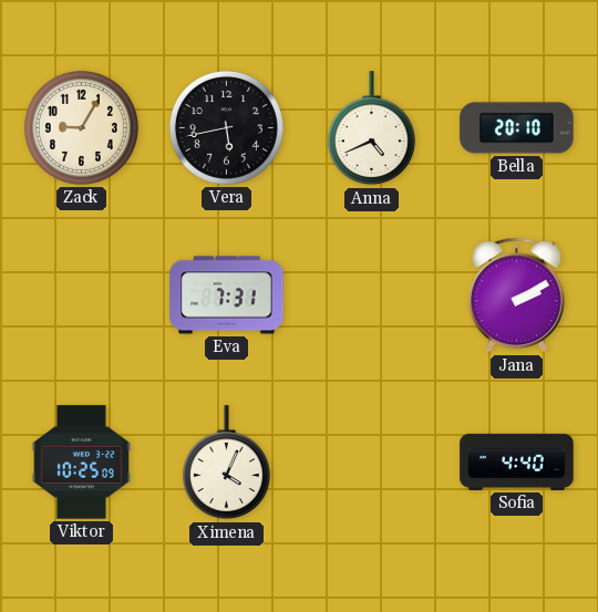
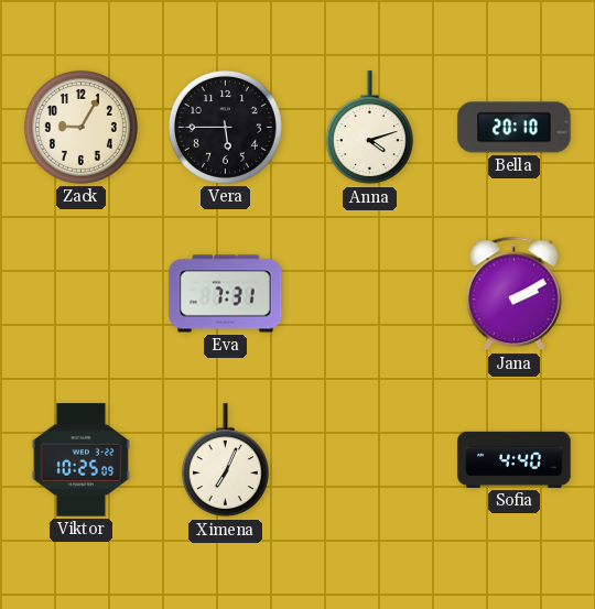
Vera: 5:43 -> 5:45
Anna: 4:41 -> 4:12
Ximena: 4:04 -> 7:04
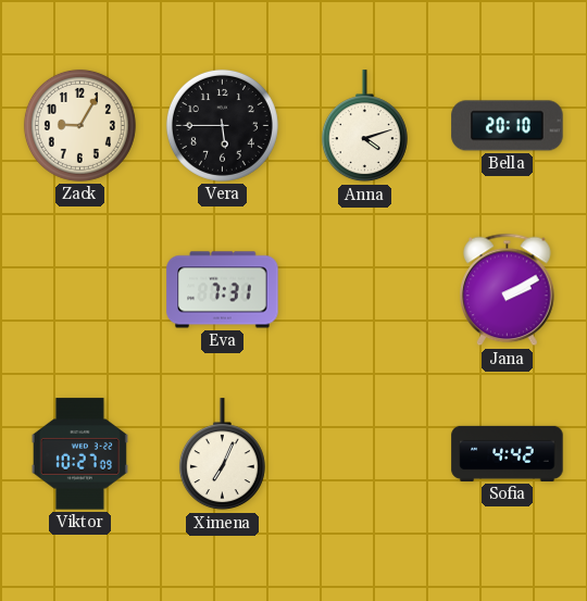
Viktor: 10:25 -> 10:27
Sofia: 4:40 -> 4:42
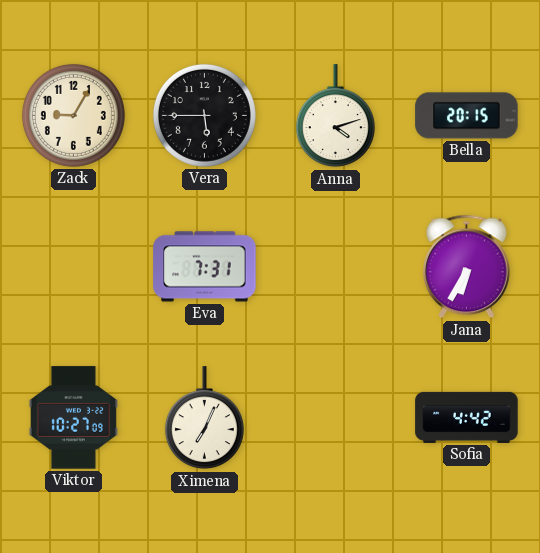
Bella: 20:10 -> 20:15
Jana: 2:10 -> 6:35
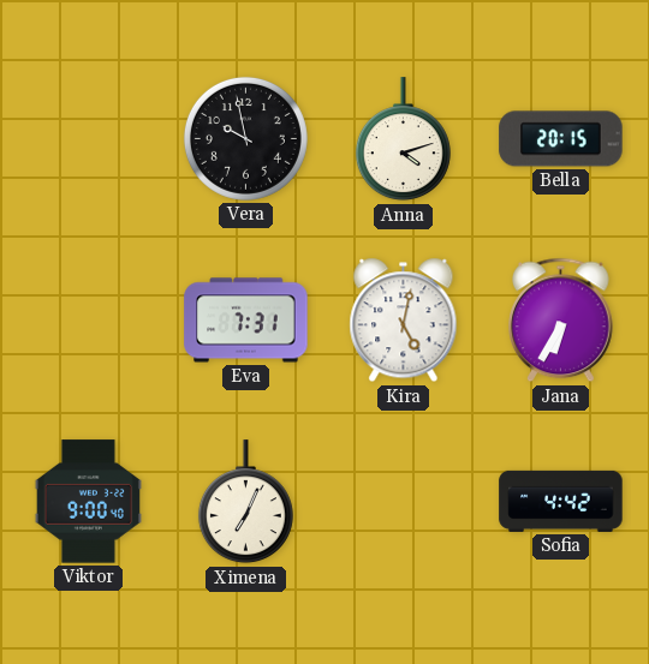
Zack: 9:05 -> none
Vera: 5:45 -> 9:58
Kira: none -> 5:02
Viktor: 10:27 -> 9:00
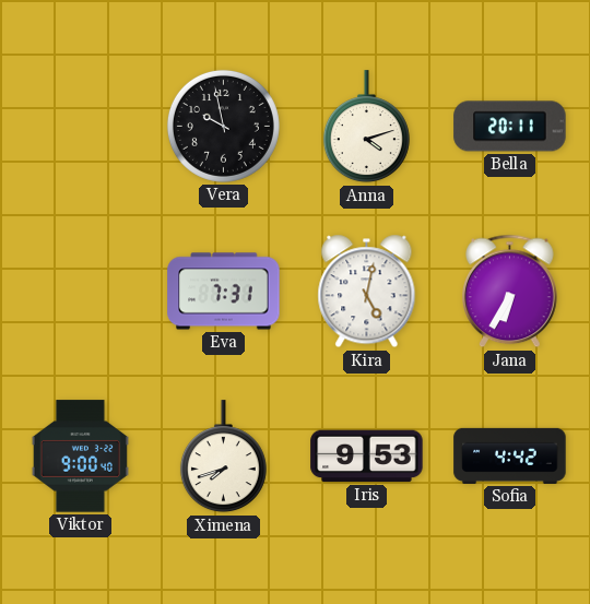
Bella: 20:15 -> 20:11
Ximena: 7:04 -> 7:42
Iris: none -> 9:53
